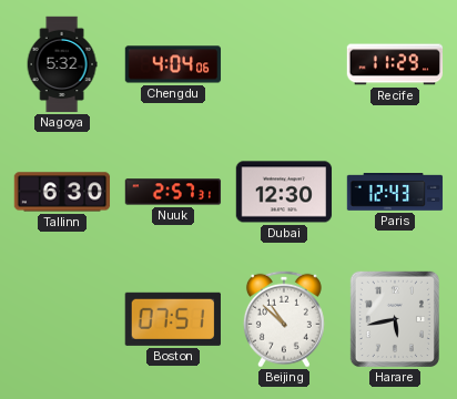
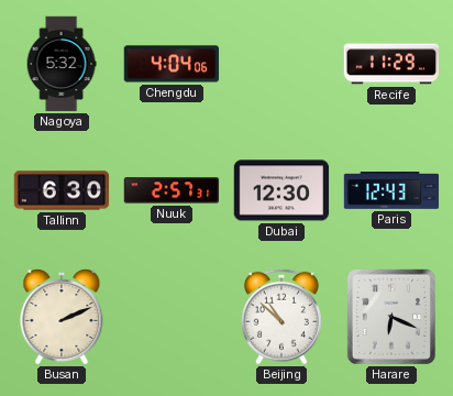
Busan: none -> 2:11
Boston: 07:51 -> none
Harare: 5:43 -> 6:19
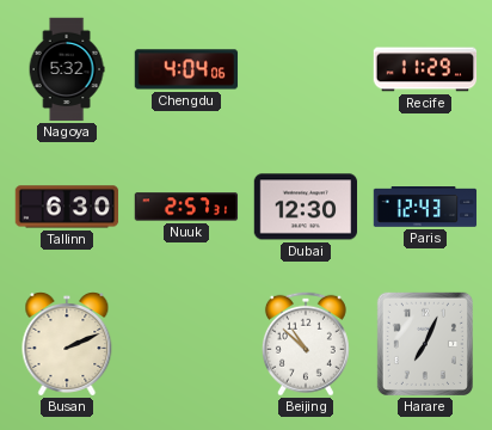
Harare: 6:19 -> 7:04
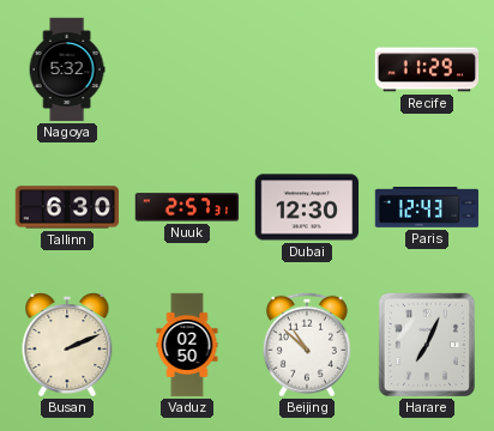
Chengdu: 4:04 -> none
Vaduz: none -> 02:50
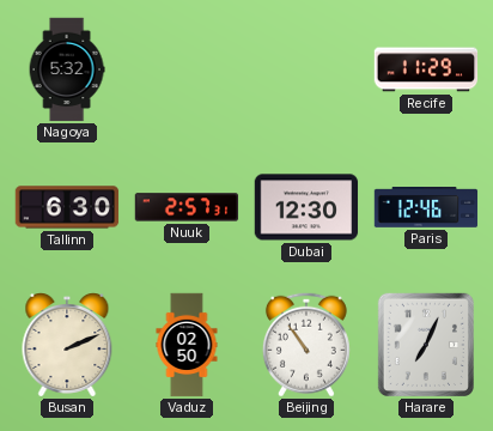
Paris: 12:43 -> 12:46
Beijing: 10:52 -> 10:54
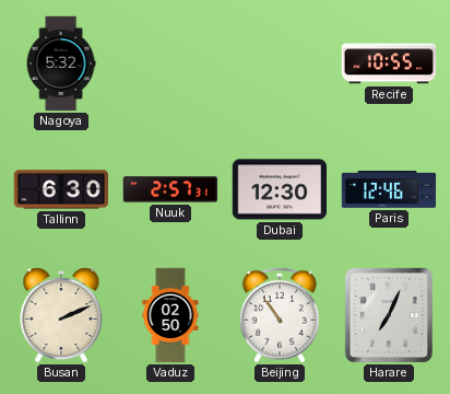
Recife: 11:29 -> 10:55
